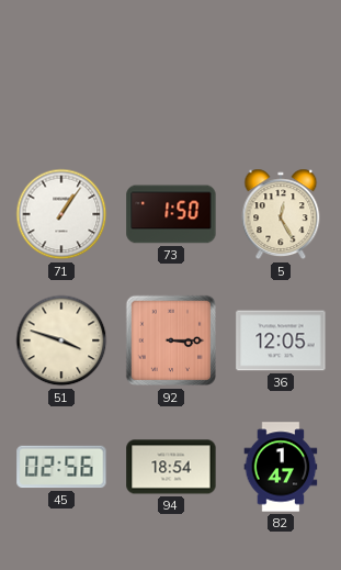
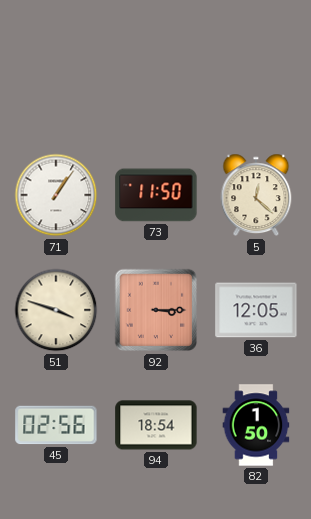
73: 1:50 -> 11:50
5: 12:25 -> 12:22
82: 1:47 -> 1:50
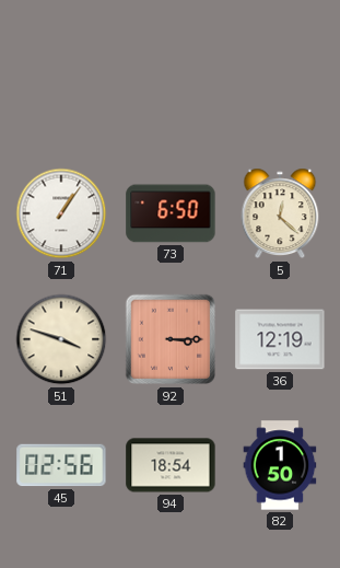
73: 11:50 -> 6:50
36: 12:05 -> 12:19
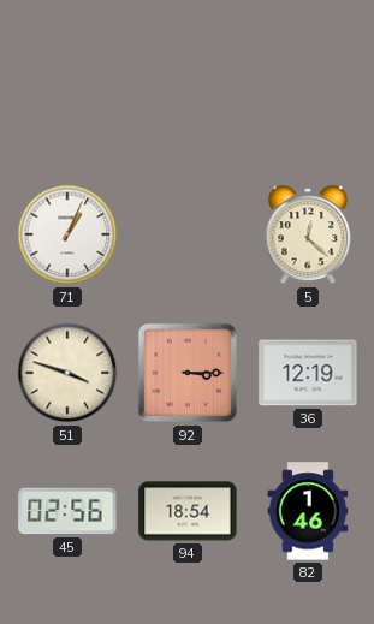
71: 1:06 -> 1:04
73: 6:50 -> none
82: 1:50 -> 1:46
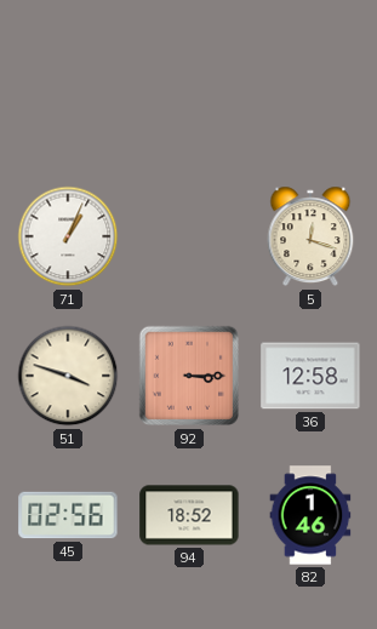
5: 12:22 -> 12:18
36: 12:19 -> 12:58
94: 18:54 -> 18:52
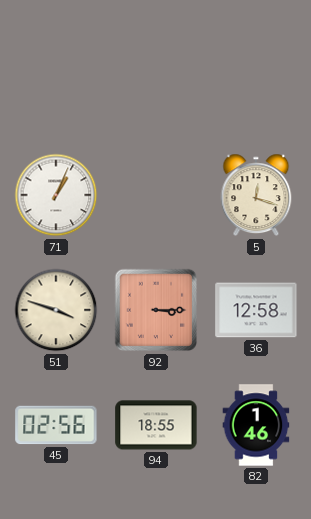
94: 18:52 -> 18:55
